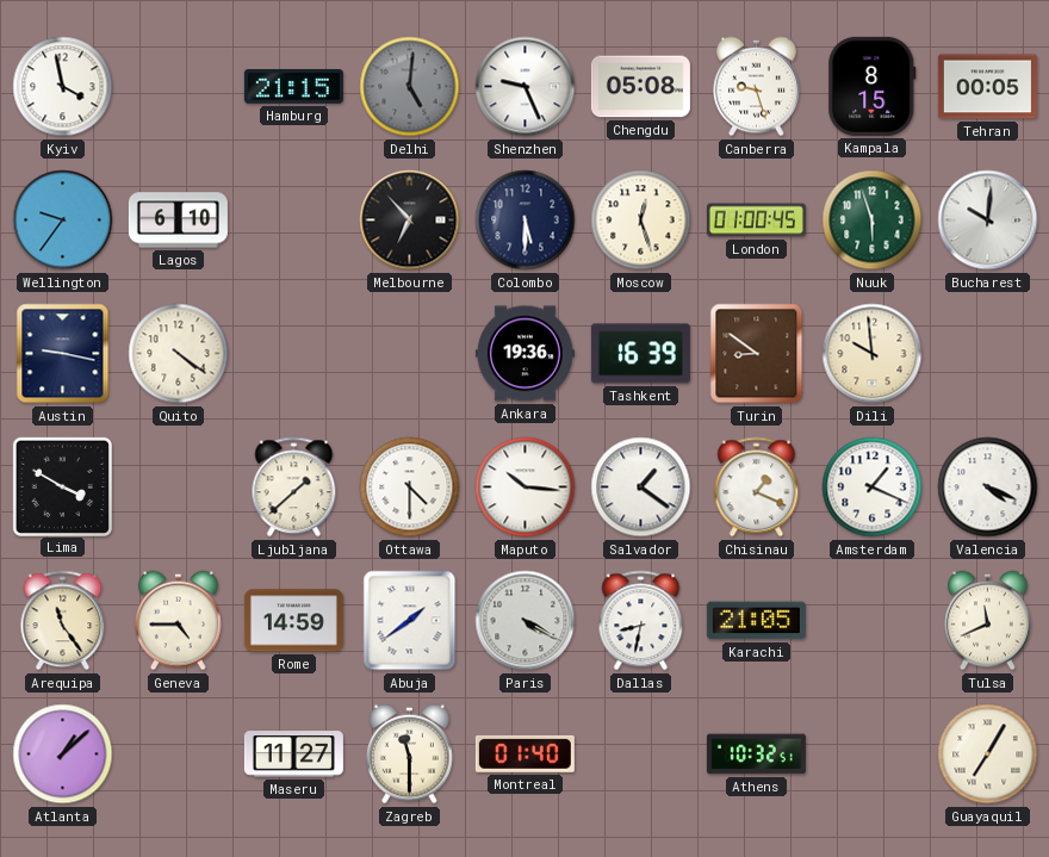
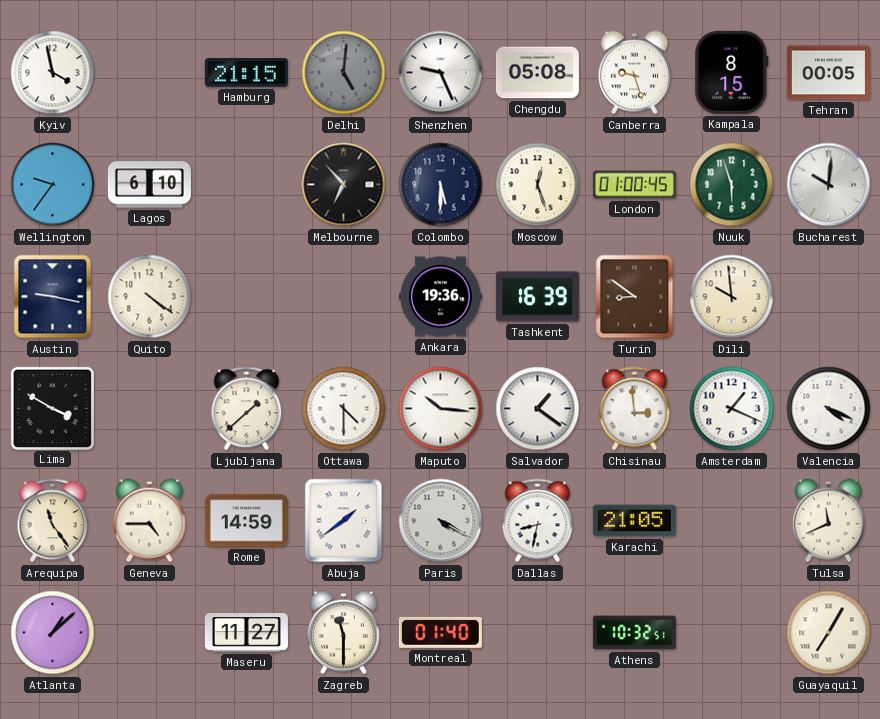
Chisinau: 1:19 -> 2:59
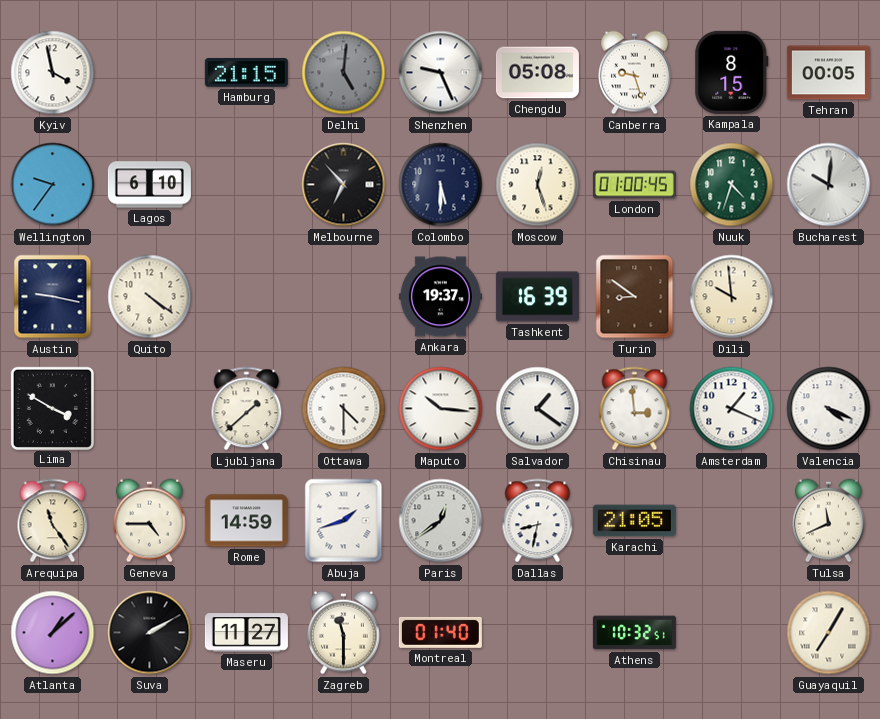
Nuuk: 5:57 -> 4:33
Ankara: 19:36 -> 19:37
Abuja: 1:39 -> 1:42
Paris: 4:20 -> 12:39
Suva: none -> 2:10
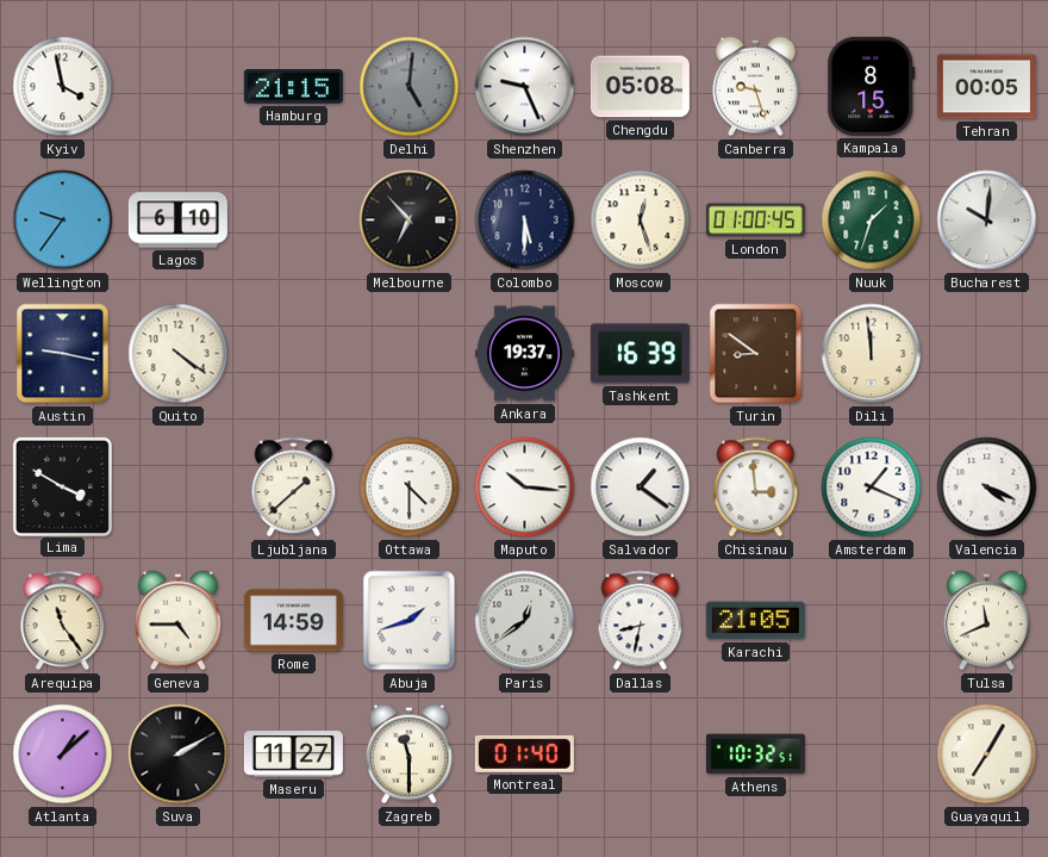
Nuuk: 4:33 -> 1:33
Dili: 9:59 -> 11:59
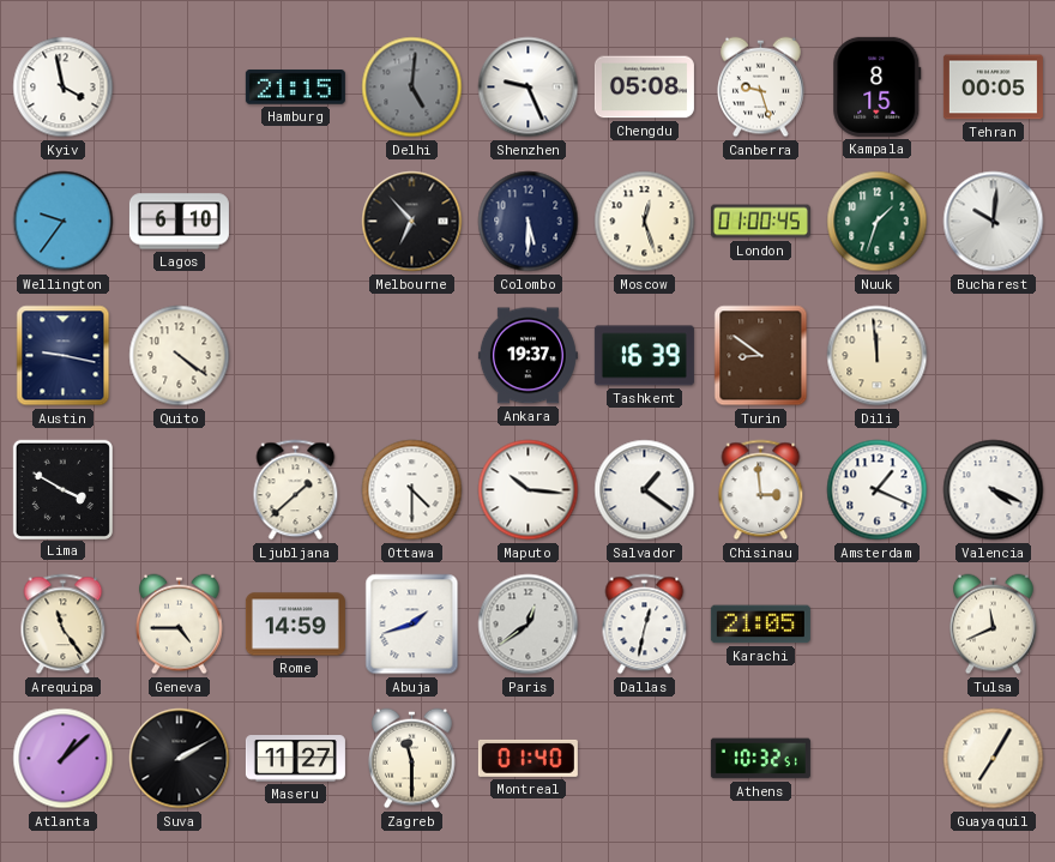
Dallas: 8:32 -> 12:32
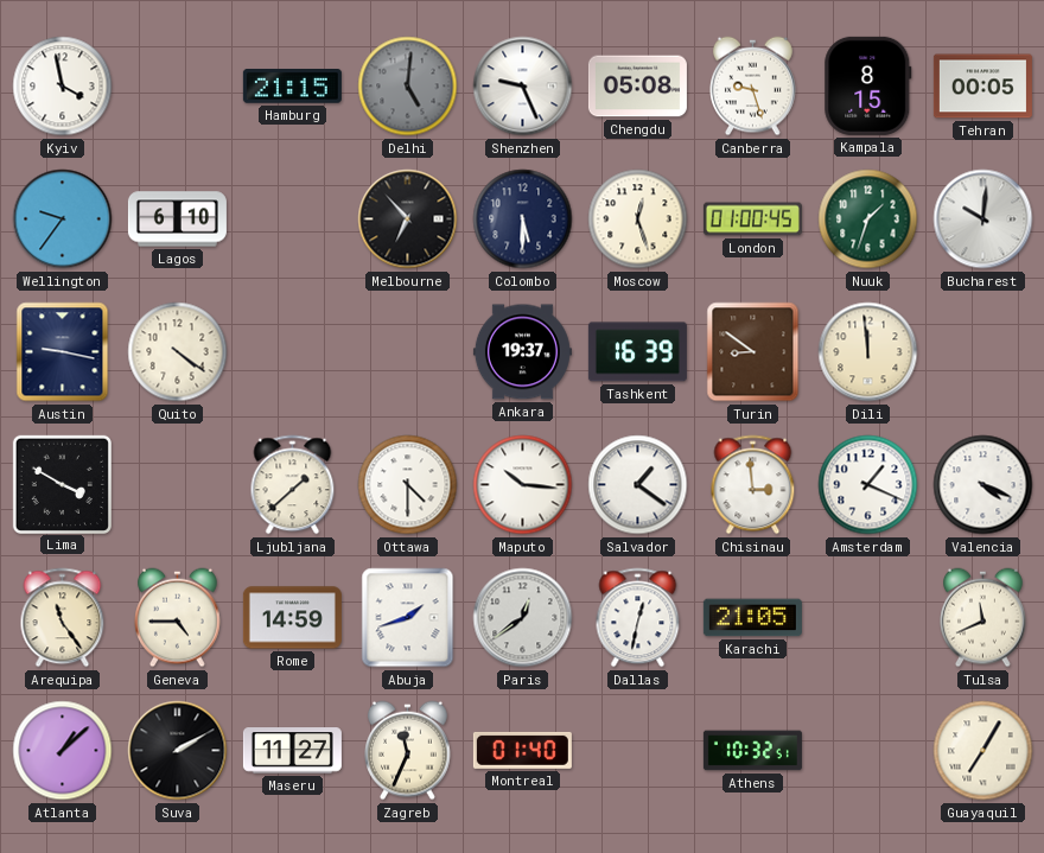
Zagreb: 11:30 -> 11:34
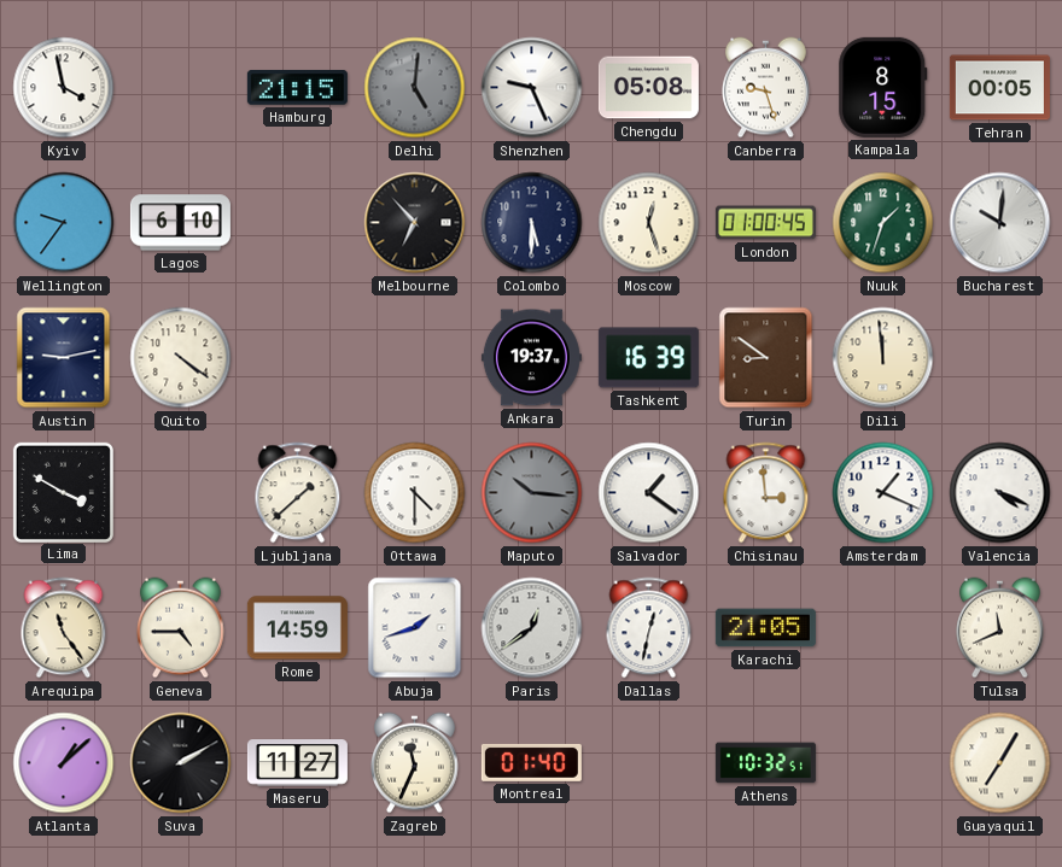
Austin: 9:17 -> 9:13
Maputo dial: white -> grey
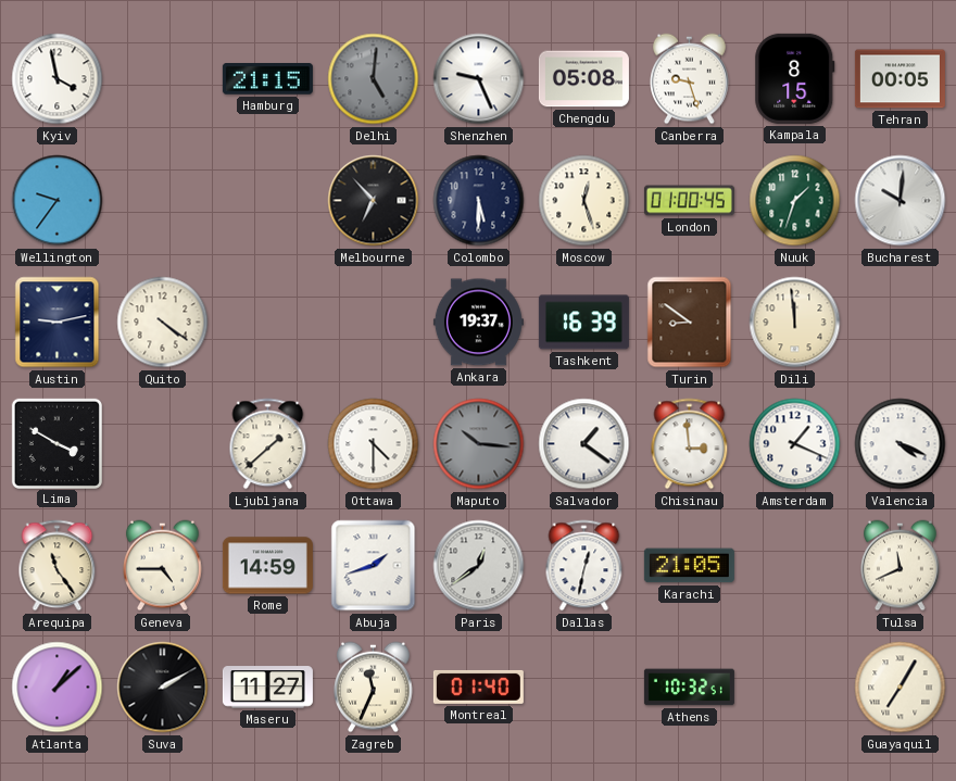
Lagos: 6:10 -> none
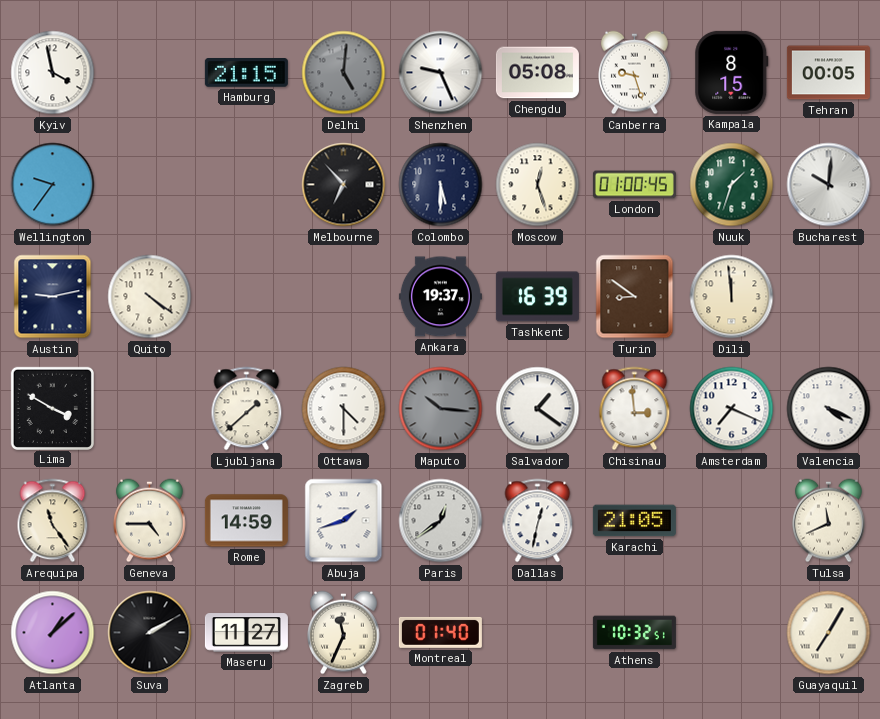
Amsterdam: 1:19 -> 7:19
